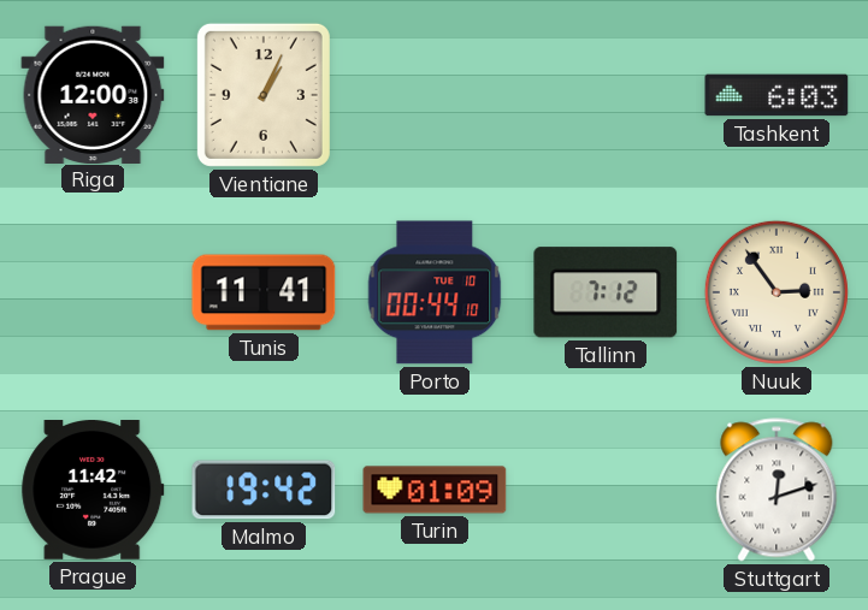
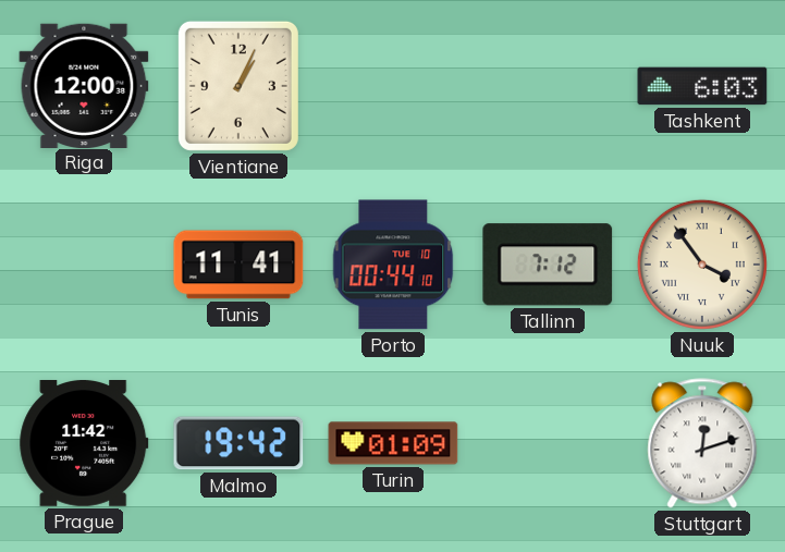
Nuuk: 2:54 -> 3:54
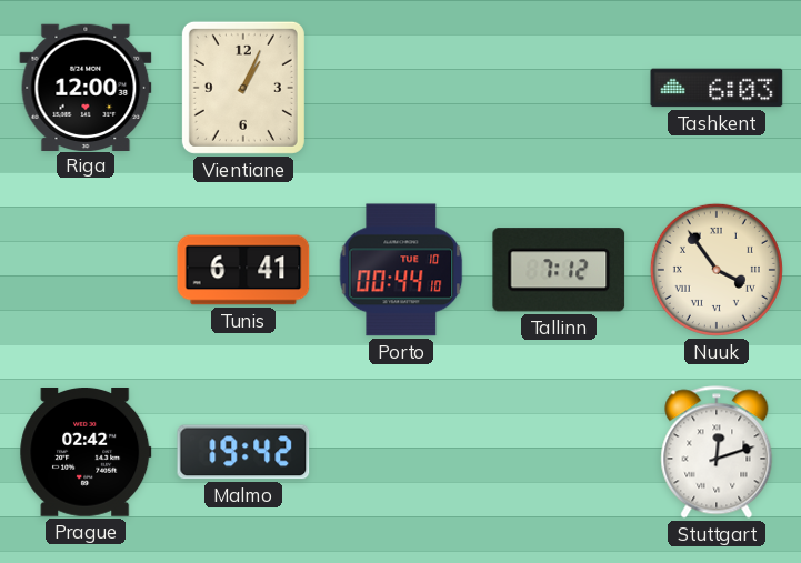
Tunis: 11:41 -> 6:41
Prague: 11:42 -> 02:42
Turin: 01:09 -> none
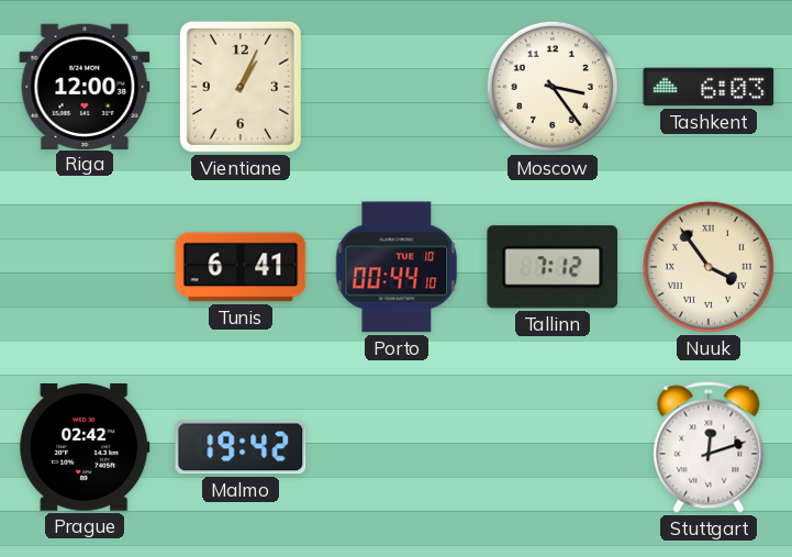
Moscow: none -> 3:24
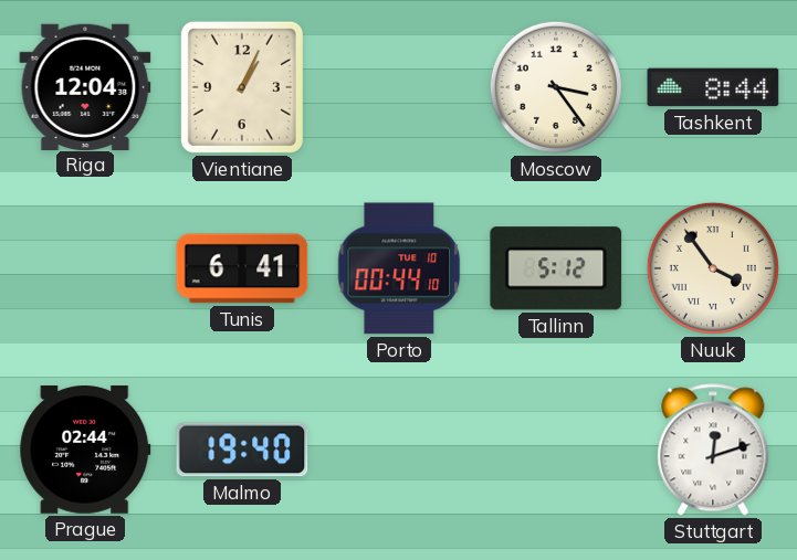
Riga: 12:00 -> 12:04
Tashkent: 6:03 -> 8:44
Tallinn: 7:12 -> 5:12
Prague: 02:42 -> 02:44
Malmo: 19:42 -> 19:40
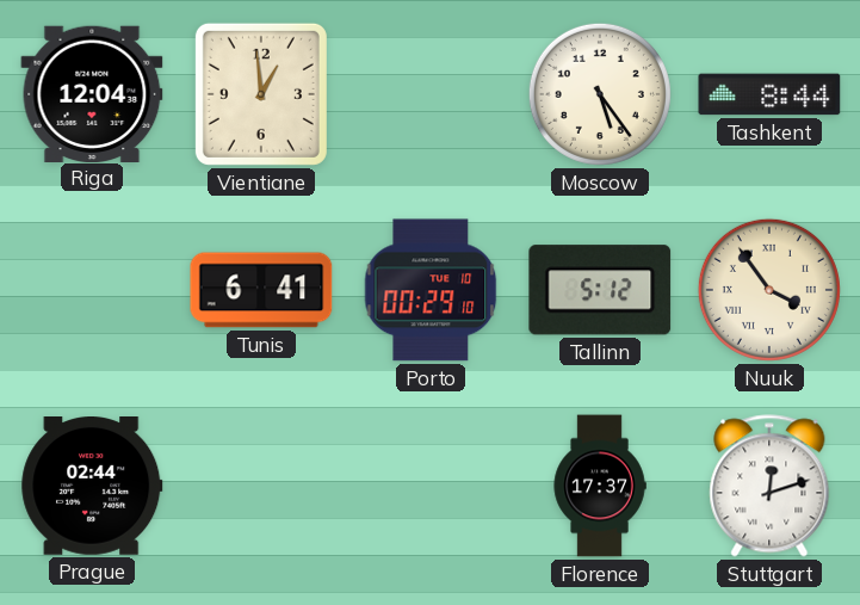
Vientiane: 1:04 -> 12:59
Moscow: 3:24 -> 5:24
Porto: 00:44 -> 00:29
Malmo: 19:40 -> none
Florence: none -> 17:37
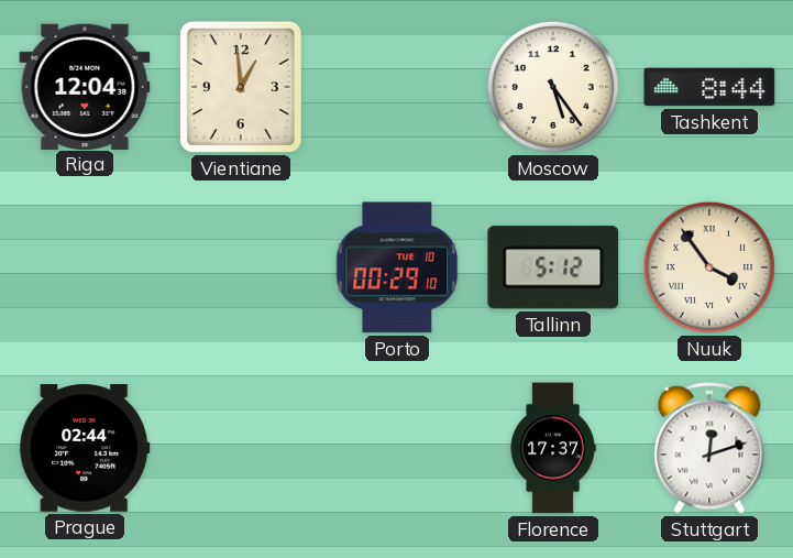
Tunis: 6:41 -> none
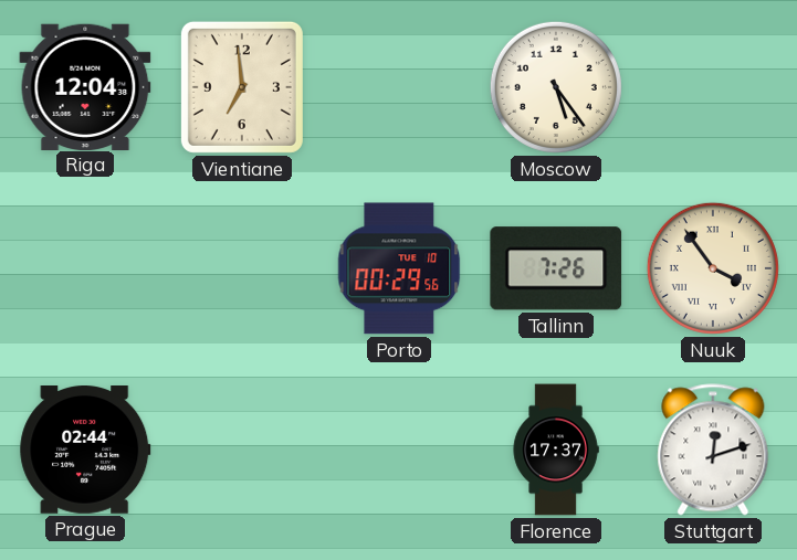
Vientiane: 12:59 -> 6:59
Tashkent: 8:44 -> none
Porto: 00:29:10 -> 00:29:56
Tallinn: 5:12 -> 7:26
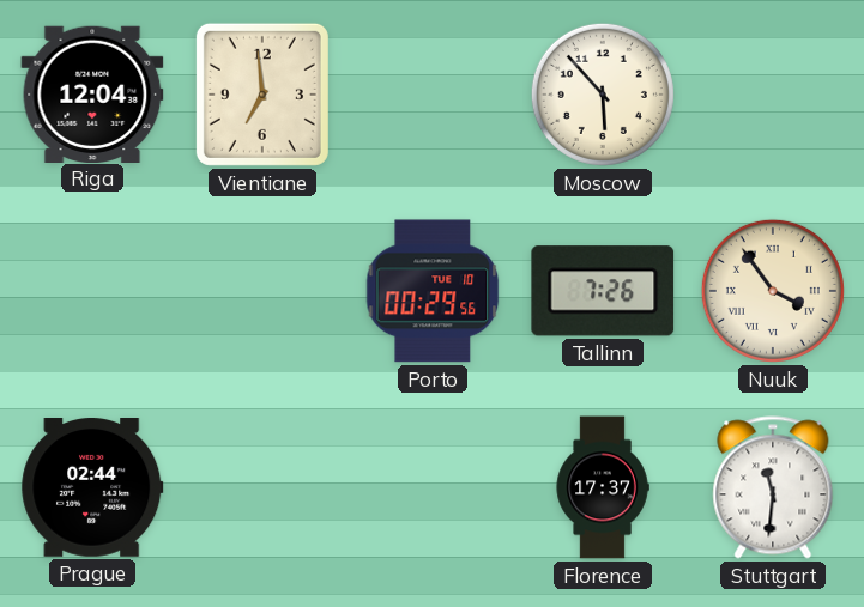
Moscow: 5:24 -> 5:53
Stuttgart: 12:12 -> 11:31
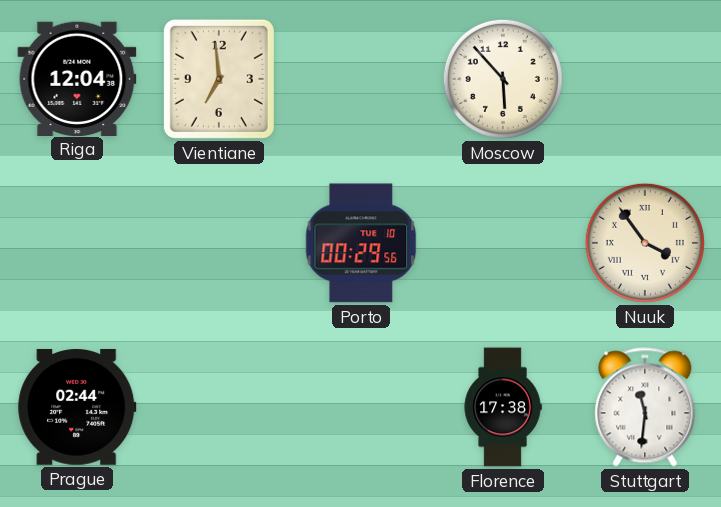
Tallinn: 7:26 -> none
Florence: 17:37 -> 17:38
